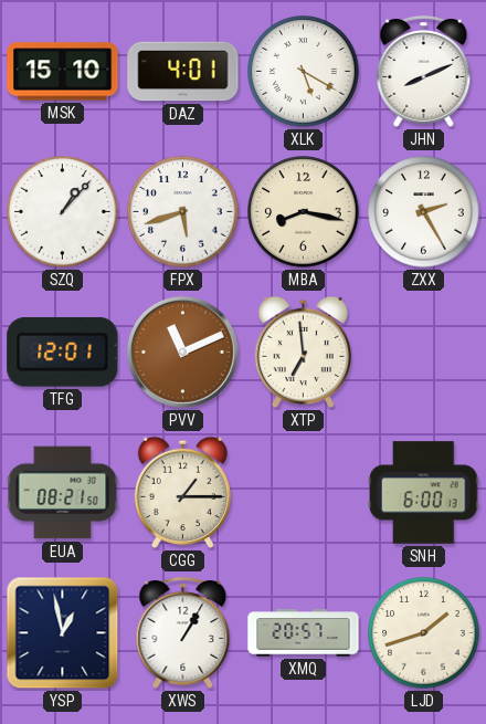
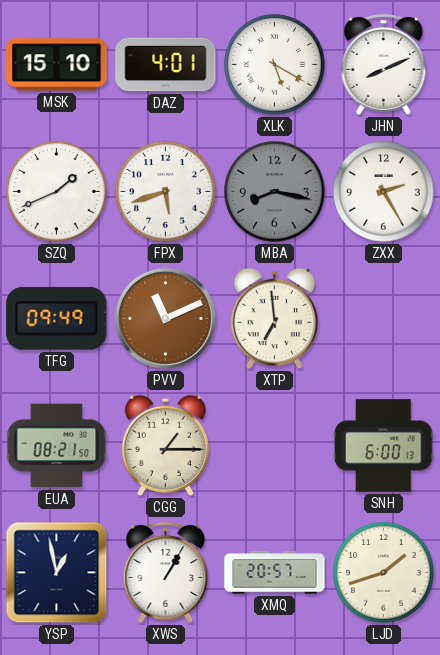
SZQ: 1:07 -> 1:41
MBA dial: cream -> grey
TFG: 12:01 -> 09:49
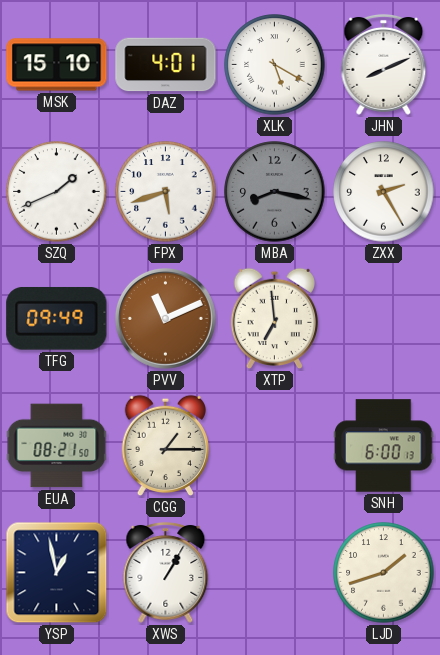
XMQ: 20:57 -> none
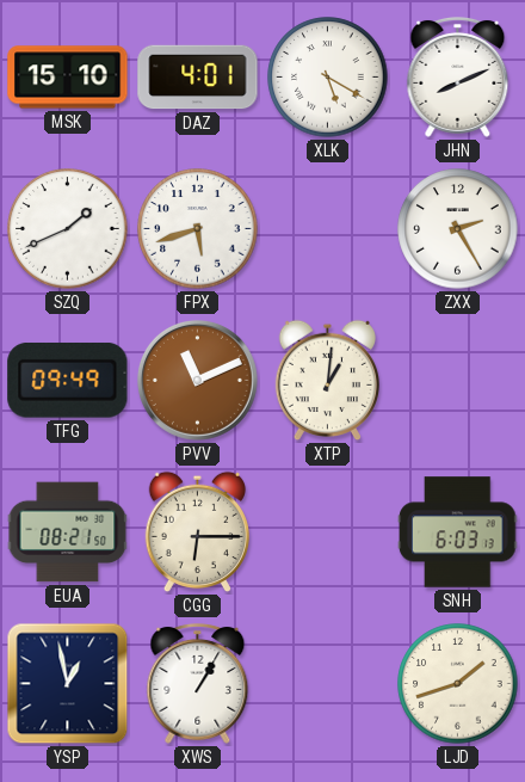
MBA: 8:17 -> none
XTP: 6:59 -> 1:01
CGG: 1:15 -> 6:15
SNH: 6:00 -> 6:03
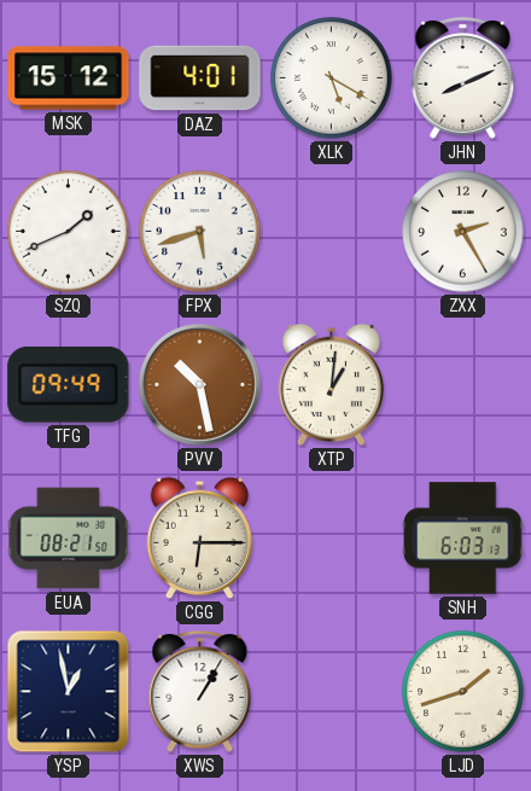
MSK: 15:10 -> 15:12
PVV: 11:11 -> 10:28
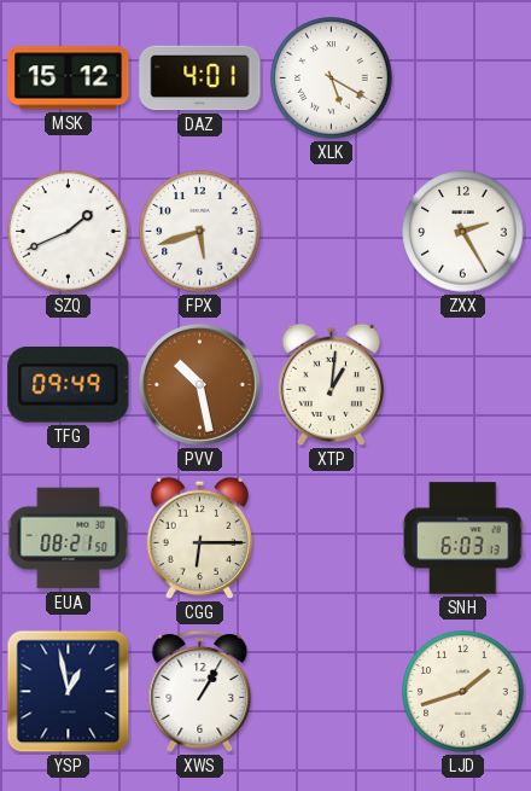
JHN: 8:11 -> none
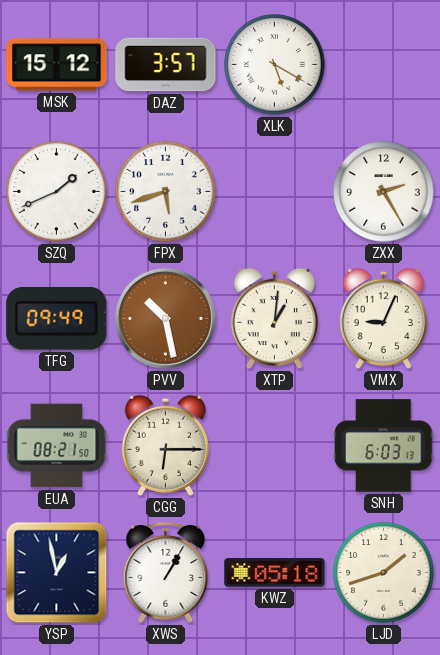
DAZ: 4:01 -> 3:57
VMX: none -> 9:04
KWZ: none -> 05:18
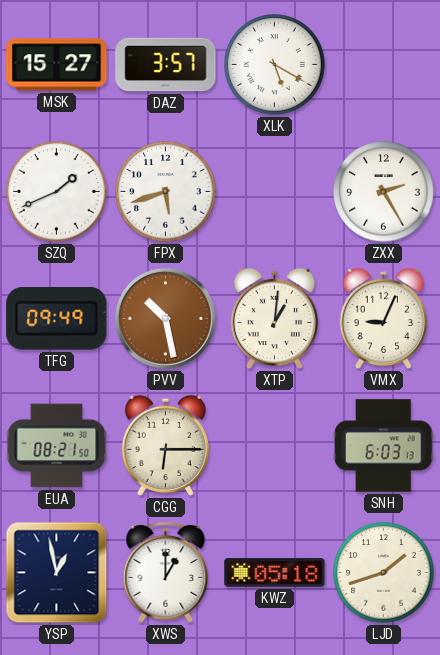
MSK: 15:12 -> 15:27
XWS: 1:05 -> 1:00
